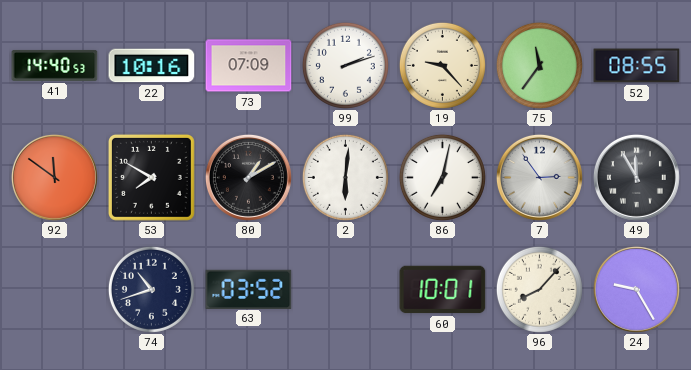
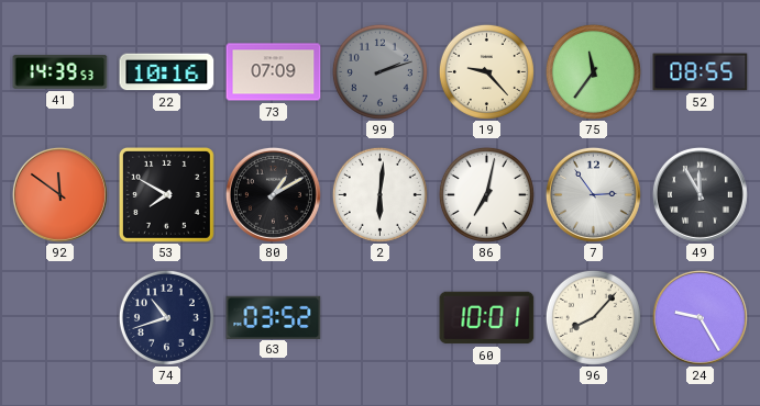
41: 14:40 -> 14:39
99 dial: white -> grey
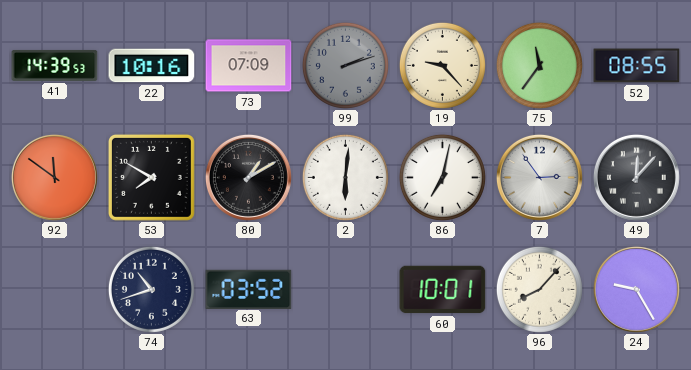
49: 11:55 -> 12:07
